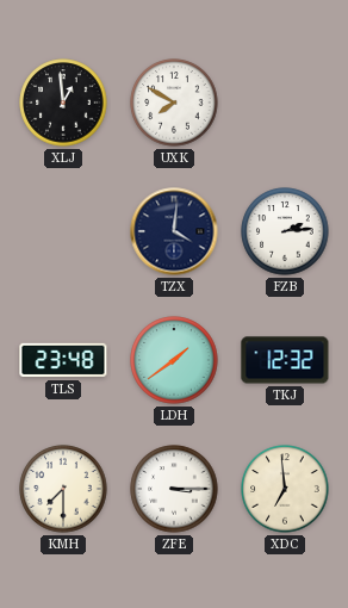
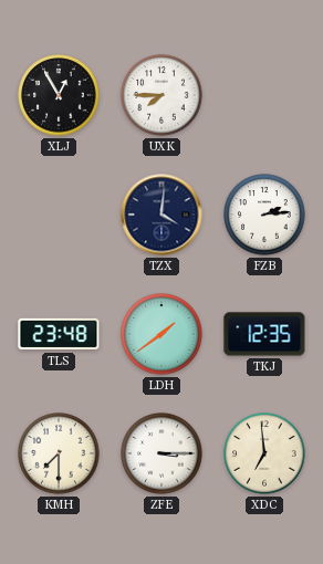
XLJ: 12:59 -> 12:55
UXK: 7:50 -> 7:45
TKJ: 12:32 -> 12:35
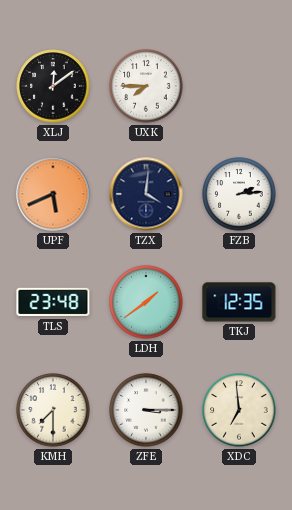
XLJ: 12:55 -> 12:09
UPF: none -> 5:41
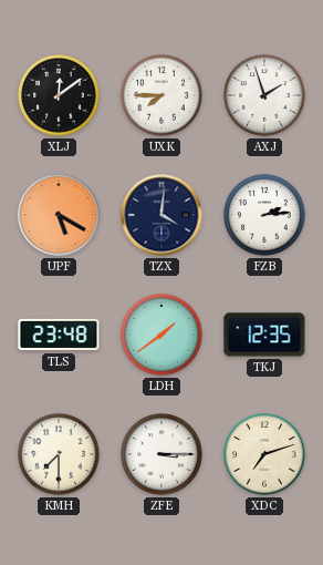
AXJ: none -> 1:57
UPF: 5:41 -> 5:20
XDC: 6:59 -> 7:12
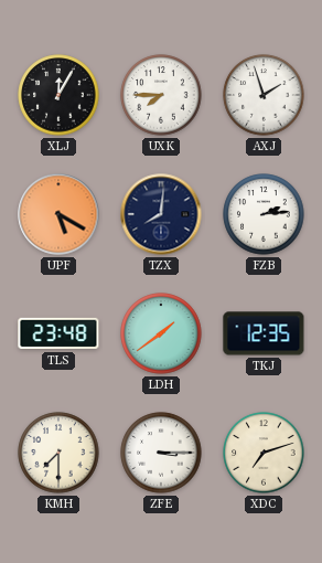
XLJ: 12:09 -> 12:05
TZX: 4:01 -> 8:01
